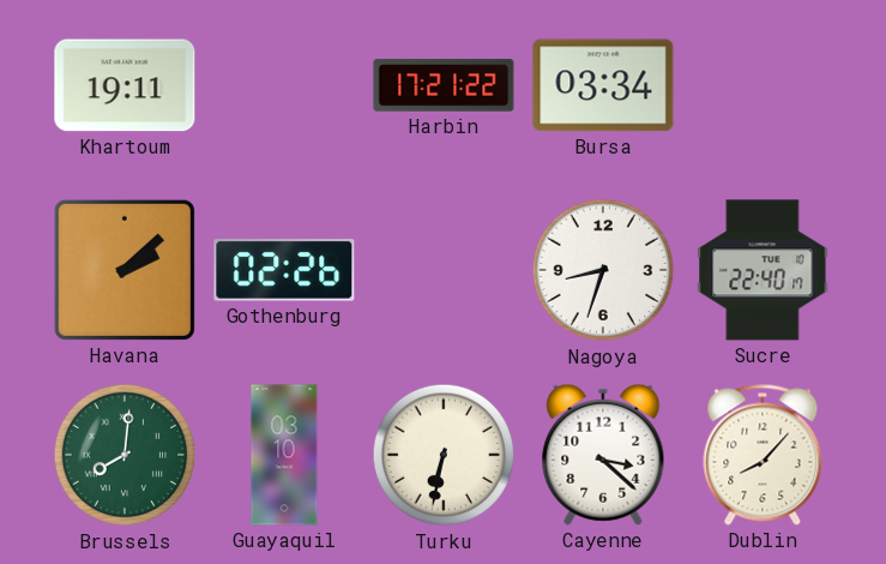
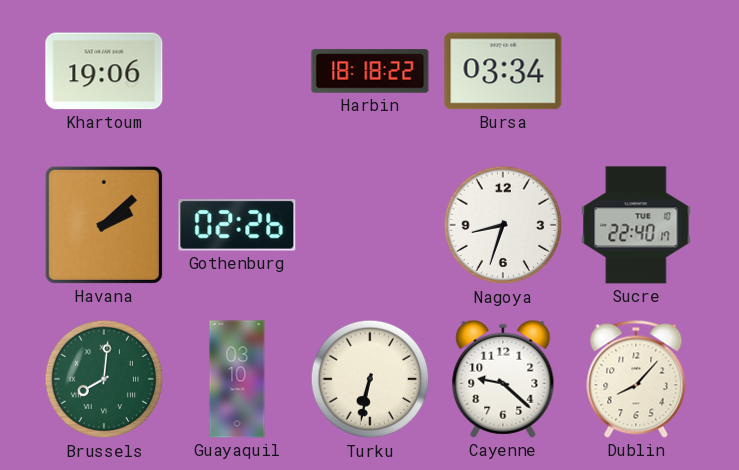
Khartoum: 19:11 -> 19:06
Harbin: 17:21 -> 18:18
Cayenne: 3:22 -> 9:22
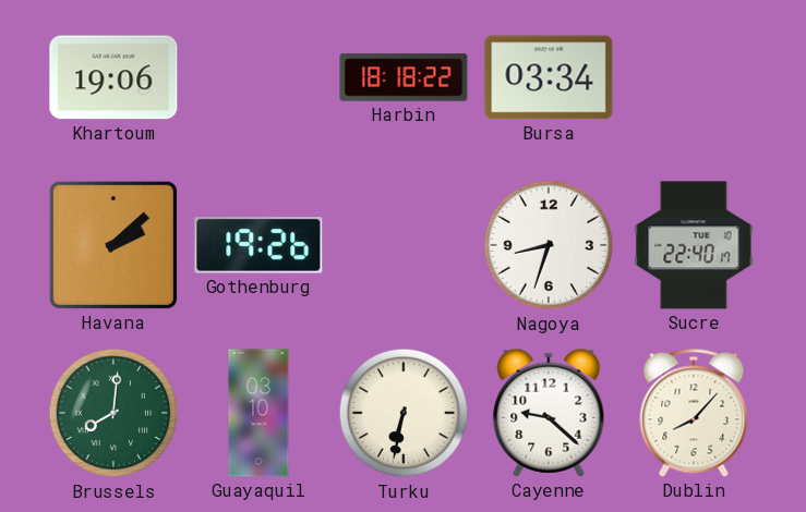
Gothenburg: 02:26 -> 19:26
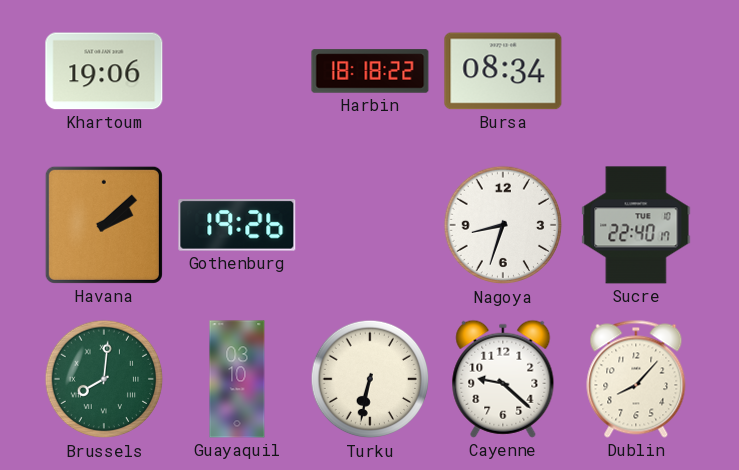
Bursa: 03:34 -> 08:34
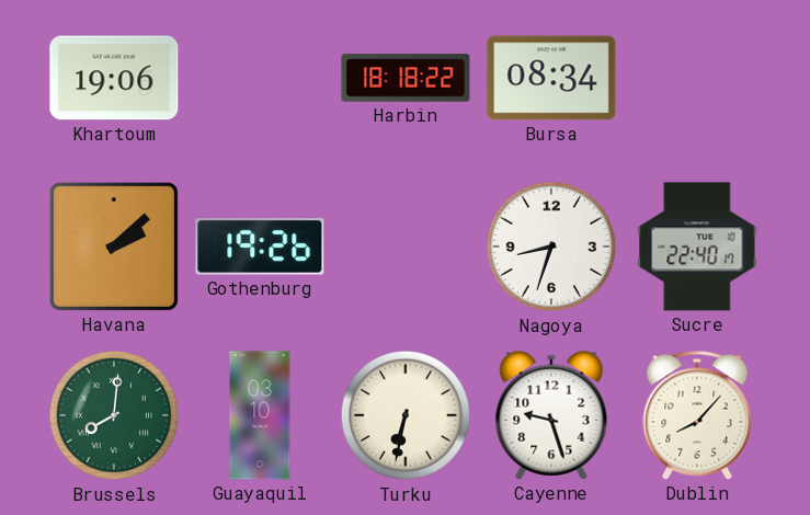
Cayenne: 9:22 -> 9:27
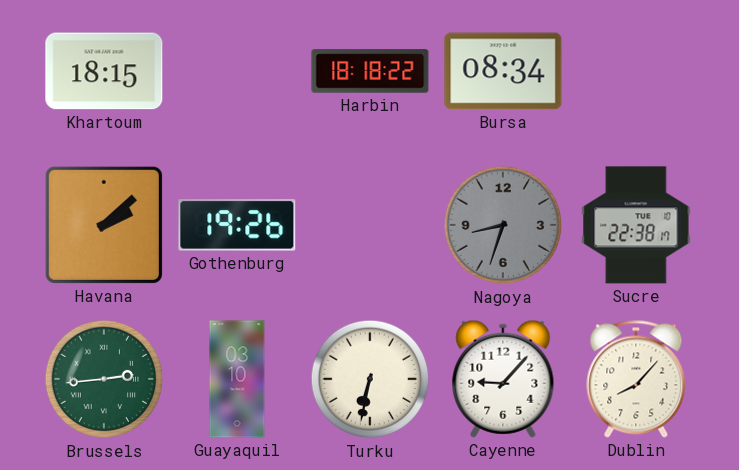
Khartoum: 19:06 -> 18:15
Nagoya dial: white -> grey
Sucre: 22:40 -> 22:38
Brussels: 8:01 -> 2:44
Cayenne: 9:27 -> 9:07
